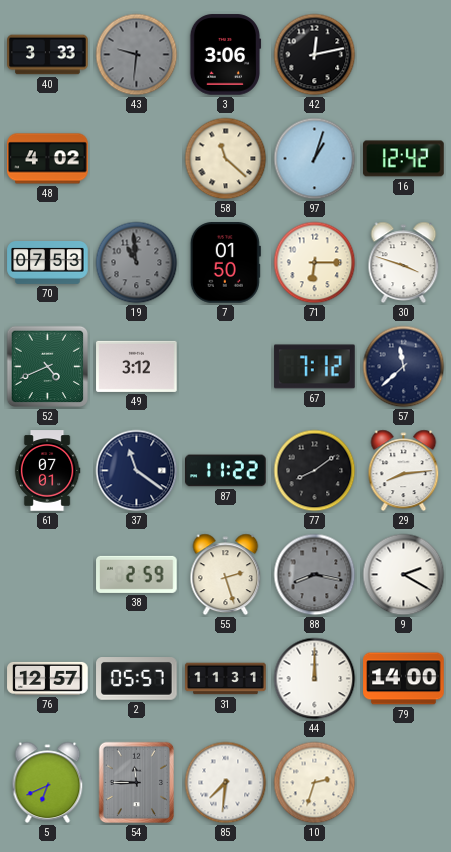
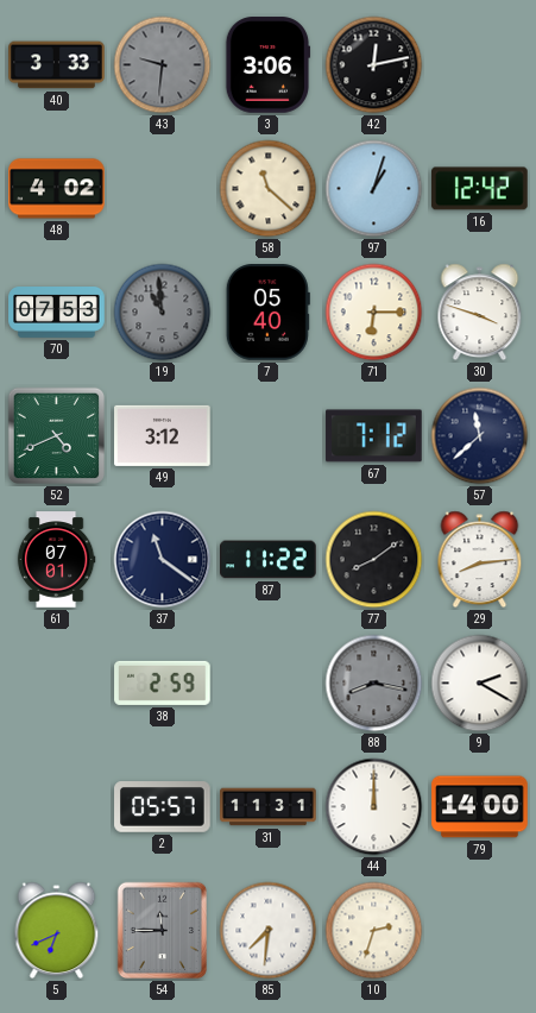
7: 01:50 -> 05:40
55: 2:27 -> none
76: 12:57 -> none
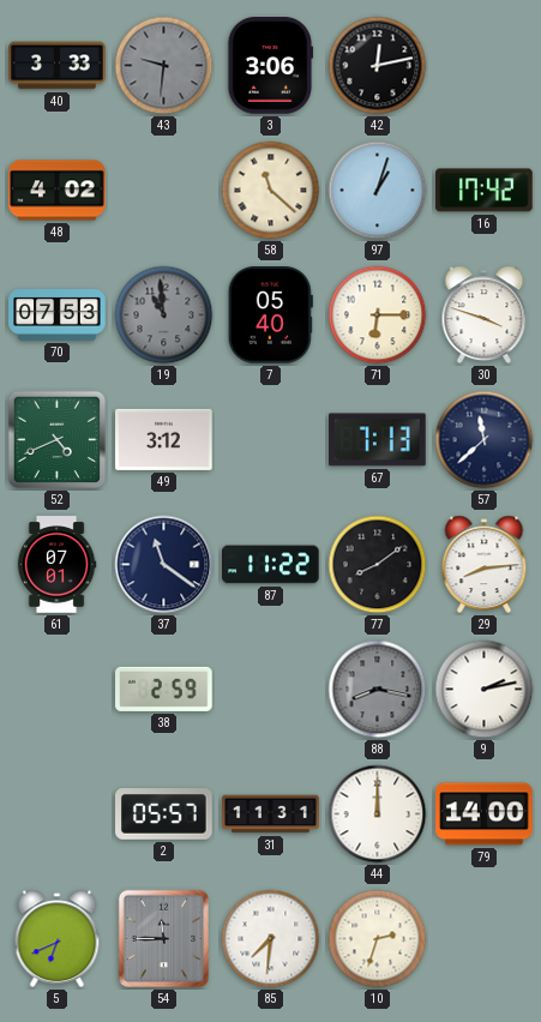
16: 12:42 -> 17:42
67: 7:12 -> 7:13
9: 2:20 -> 2:13
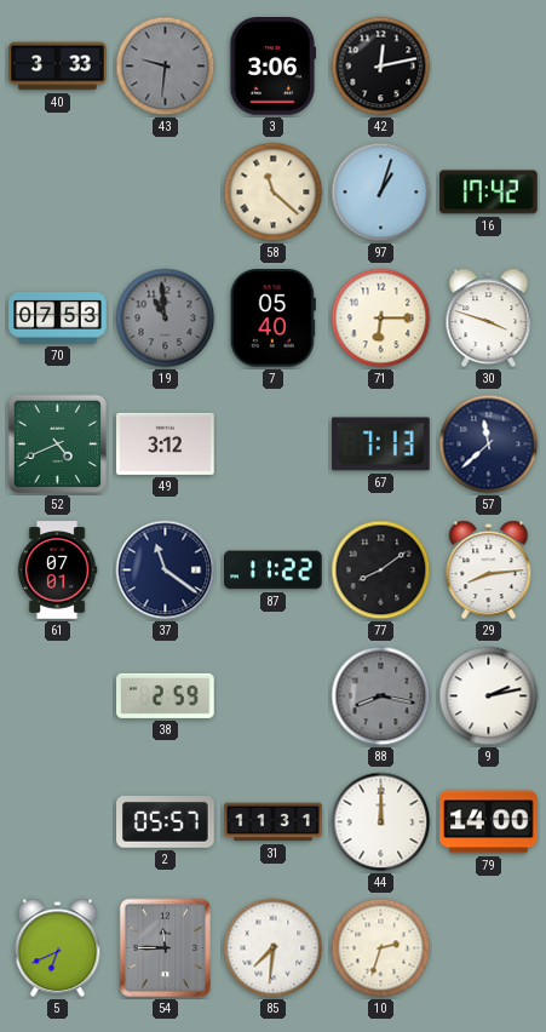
48: 4:02 -> none
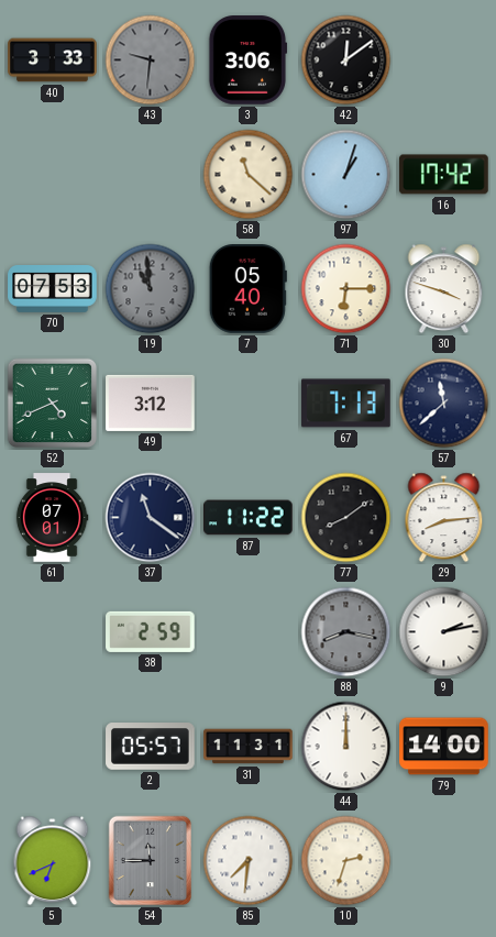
42: 12:13 -> 12:09
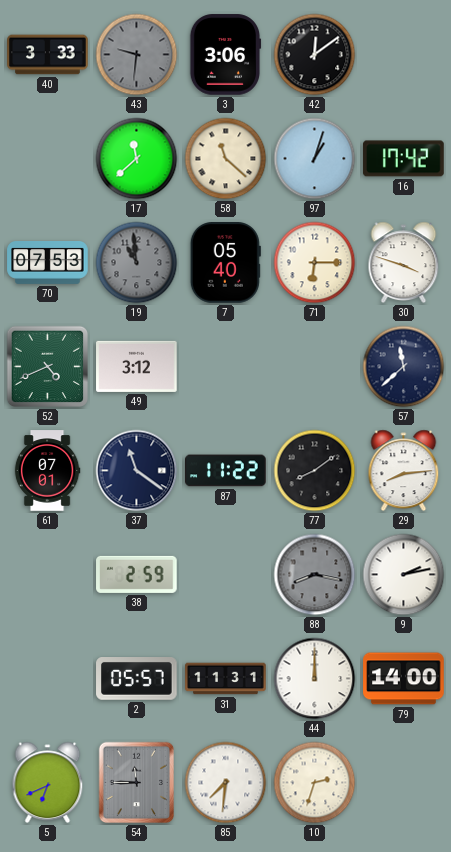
17: none -> 11:38
67: 7:13 -> none
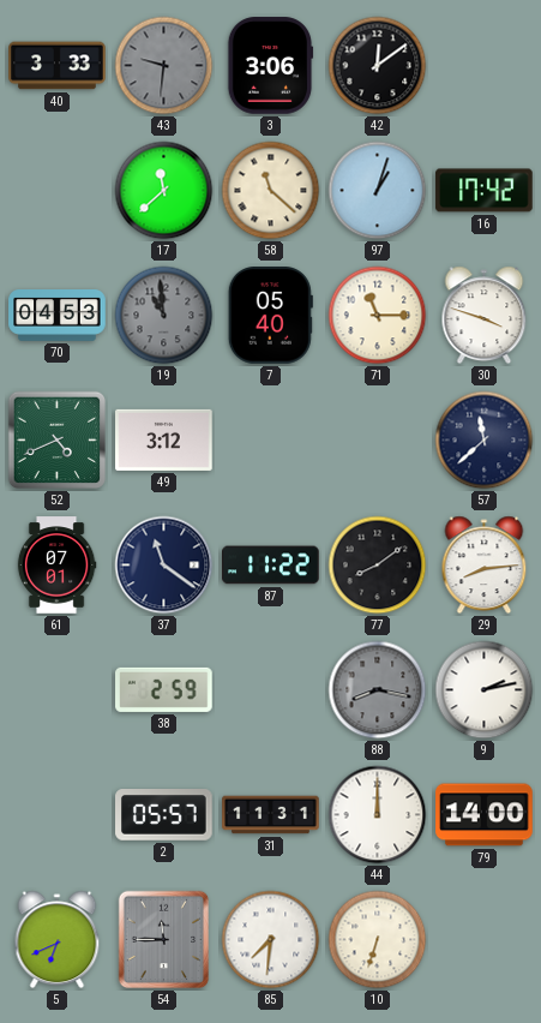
70: 07:53 -> 04:53
71: 6:15 -> 11:15
10: 2:33 -> 6:33
